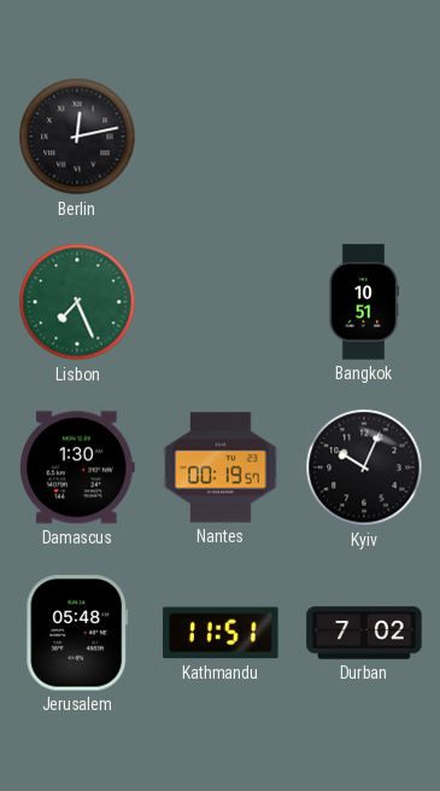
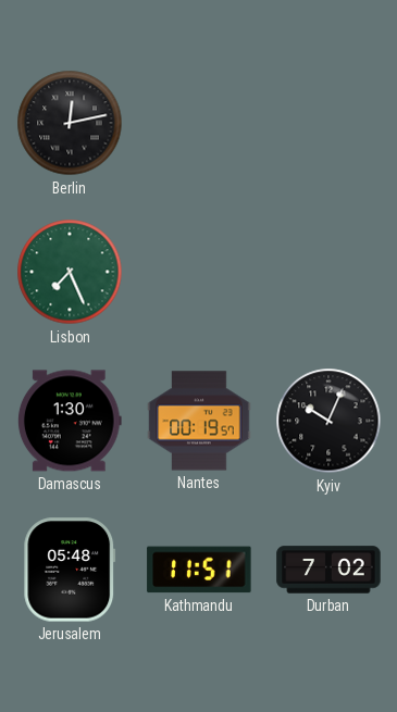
Bangkok: 10:51 -> none
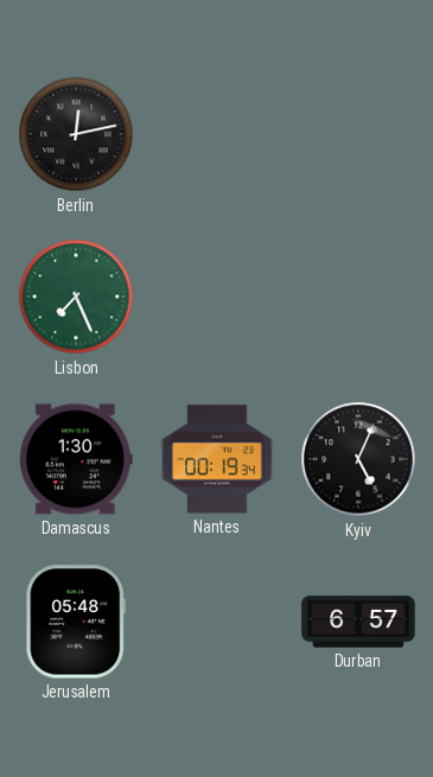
Nantes: 00:19:57 -> 00:19:34
Kyiv: 10:04 -> 5:04
Kathmandu: 11:51 -> none
Durban: 7:02 -> 6:57
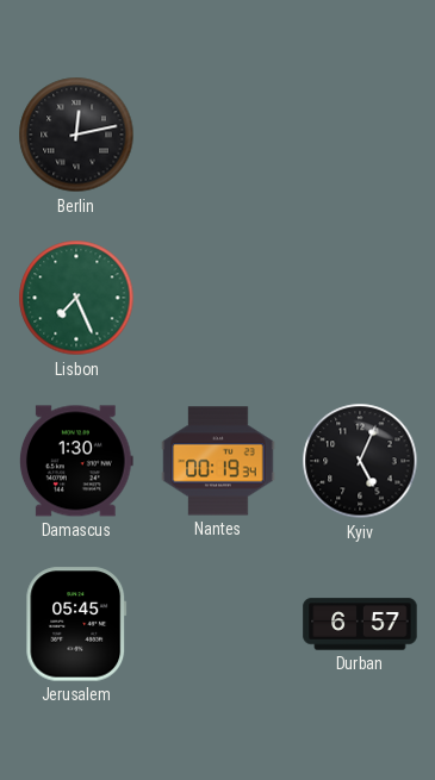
Jerusalem: 05:48 -> 05:45
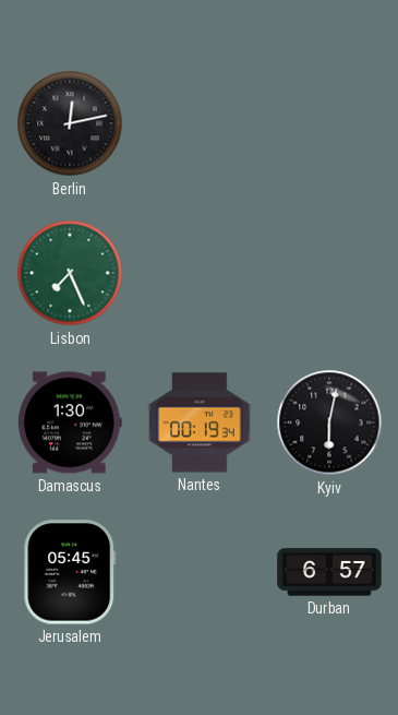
Kyiv: 5:04 -> 6:02
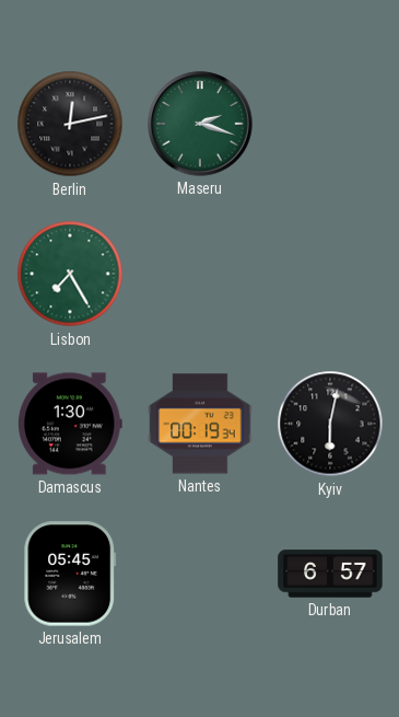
Maseru: none -> 2:18
Lisbon: 7:26 -> 7:25
